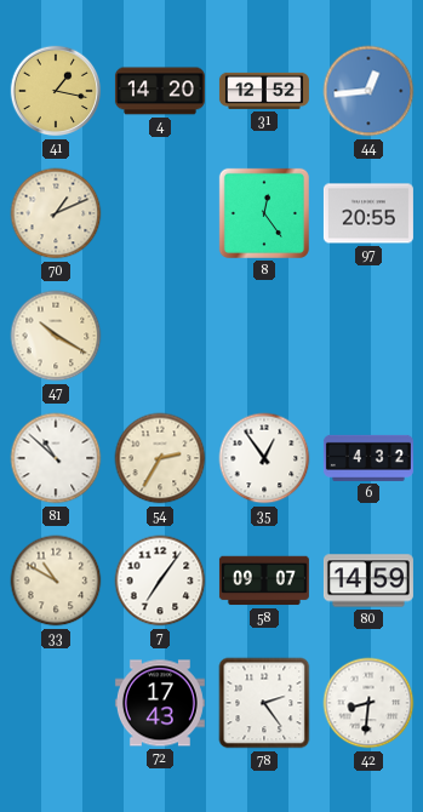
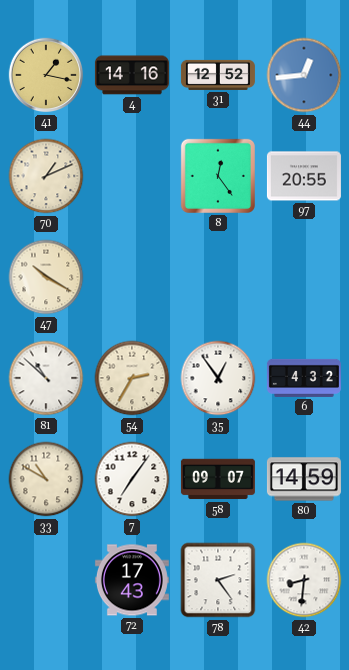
4: 14:20 -> 14:16
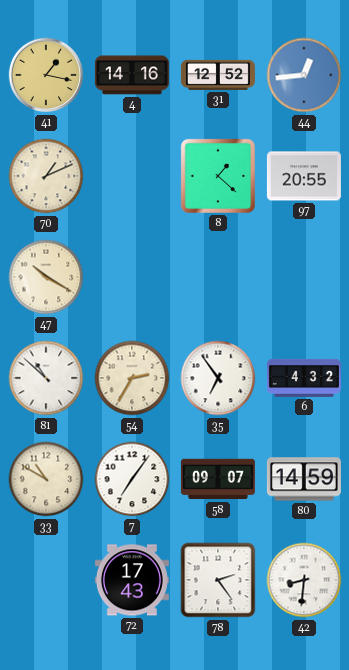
8: 12:24 -> 1:22
35: 12:54 -> 6:54
